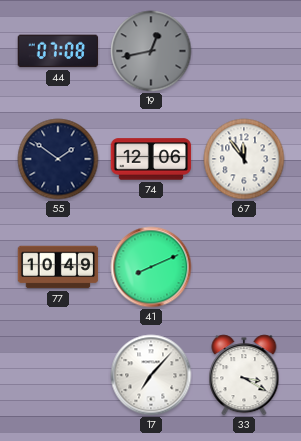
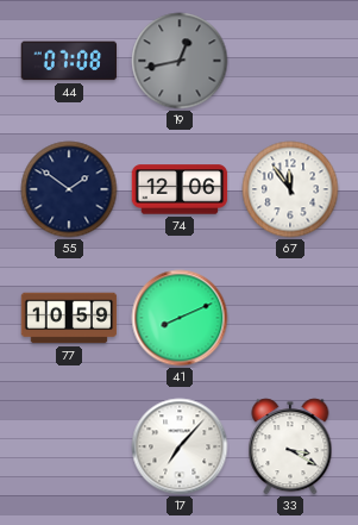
77: 10:49 -> 10:59
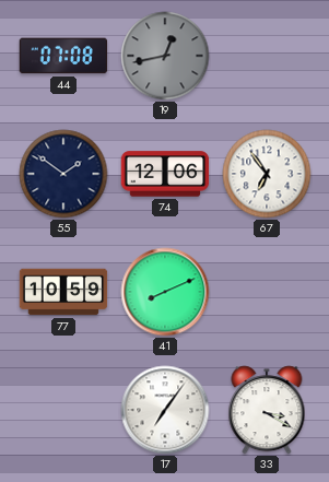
67: 11:54 -> 6:54
17: 7:07 -> 7:06
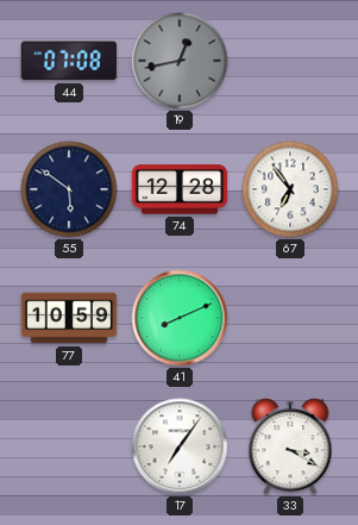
55: 1:51 -> 5:51
74: 12:06 -> 12:28
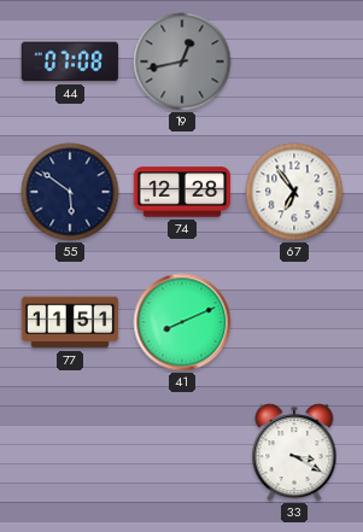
77: 10:59 -> 11:51
17: 7:06 -> none
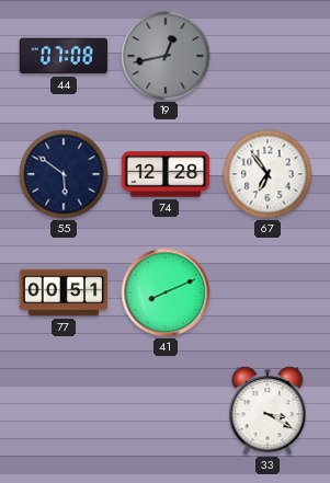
77: 11:51 -> 00:51
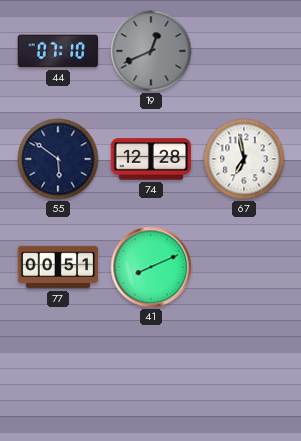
44: 07:08 -> 07:10
19: 12:43 -> 12:41
67: 6:54 -> 6:58
33: 3:20 -> none
